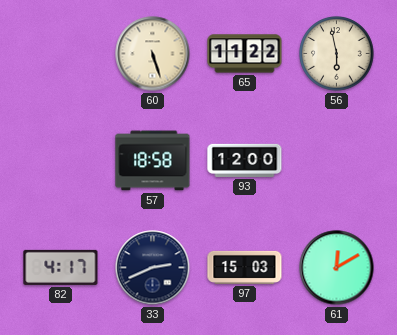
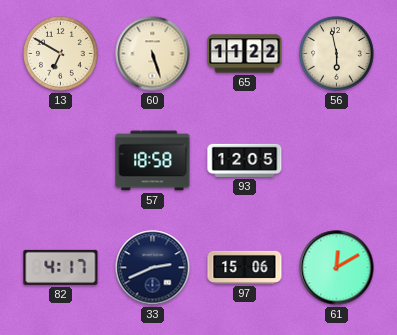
13: none -> 6:50
93: 12:00 -> 12:05
97: 15:03 -> 15:06
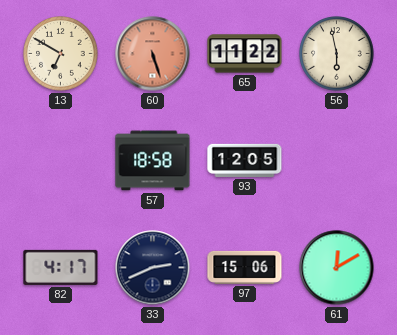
60 dial: cream -> salmon
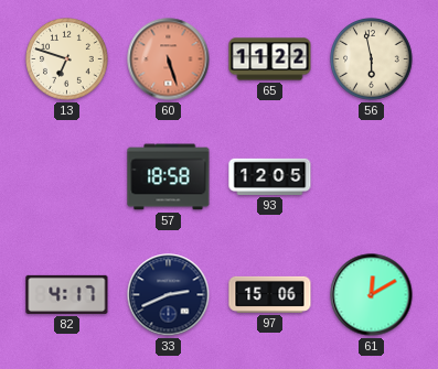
13: 6:50 -> 6:48
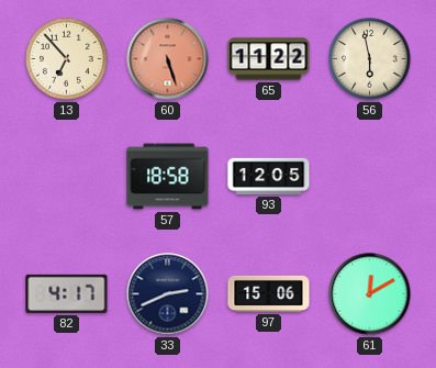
13: 6:48 -> 6:53
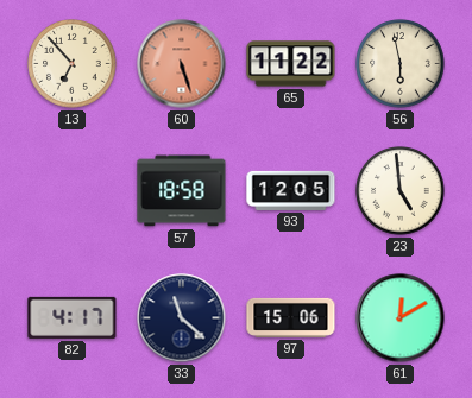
23: none -> 4:59
33: 2:41 -> 11:22
